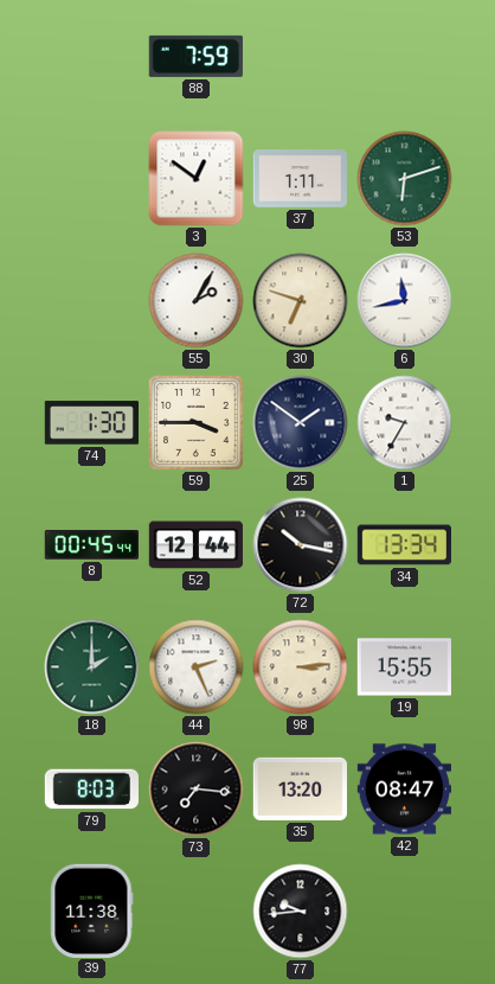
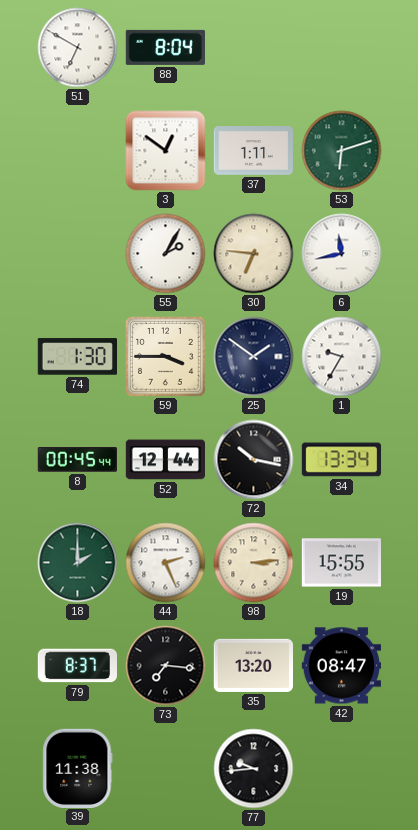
51: none -> 6:50
88: 7:59 -> 8:04
30: 6:48 -> 6:46
79: 8:03 -> 8:37
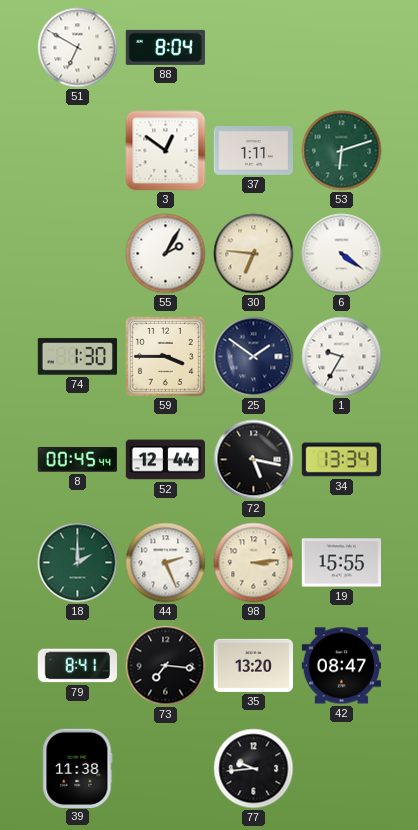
6: 11:43 -> 4:21
72: 10:17 -> 5:17
79: 8:37 -> 8:41
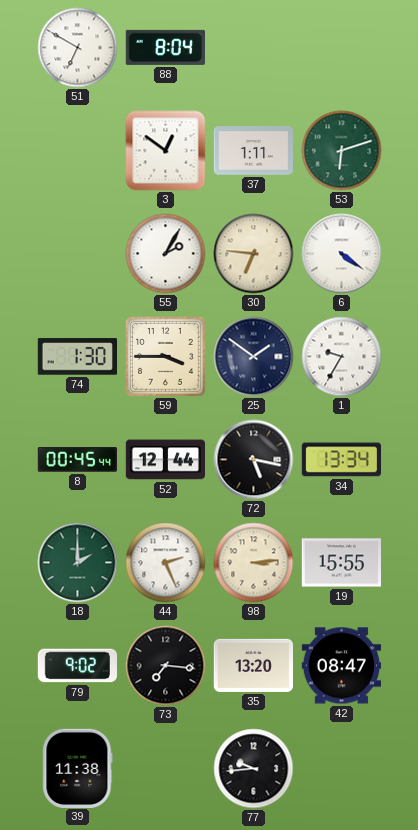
79: 8:41 -> 9:02
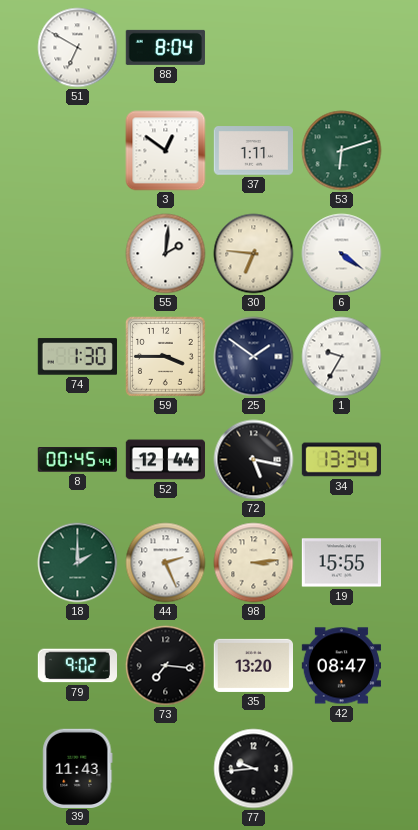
55: 2:05 -> 2:01
39: 11:38 -> 11:43
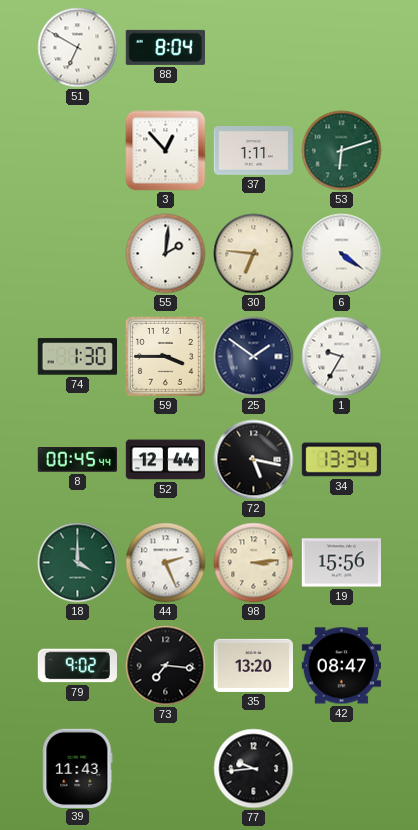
3: 12:51 -> 12:53
18: 2:00 -> 4:00
19: 15:55 -> 15:56
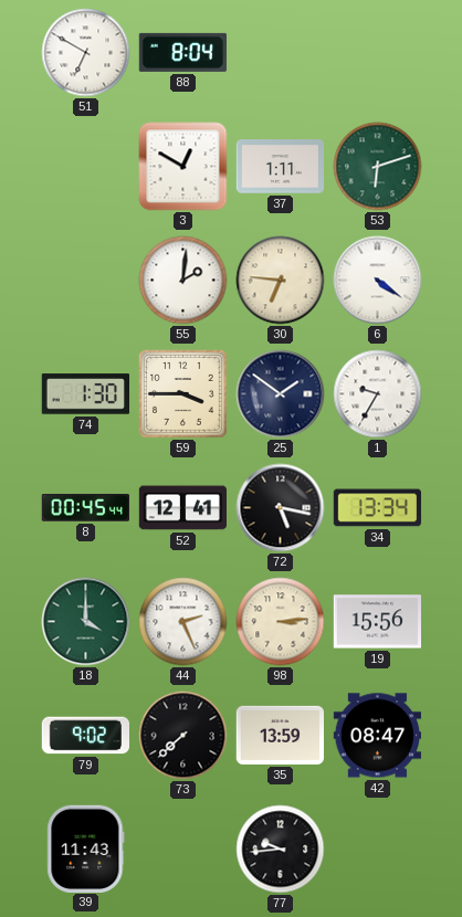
3: 12:53 -> 12:50
52: 12:44 -> 12:41
73: 7:16 -> 7:38
35: 13:20 -> 13:59
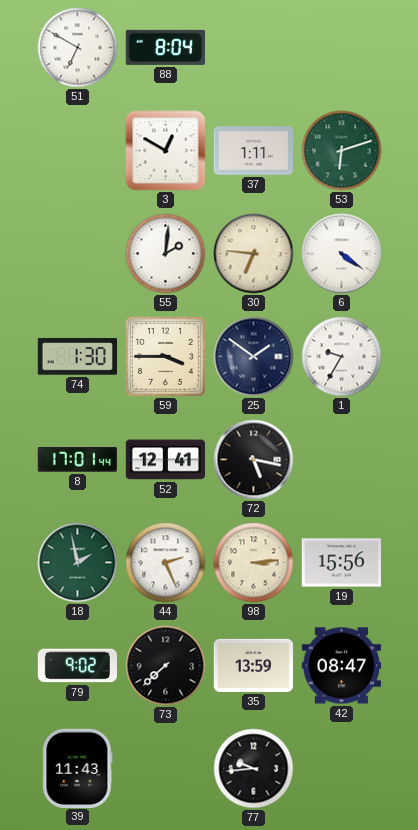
8: 00:45 -> 17:01
34: 13:34 -> none
18: 4:00 -> 1:58
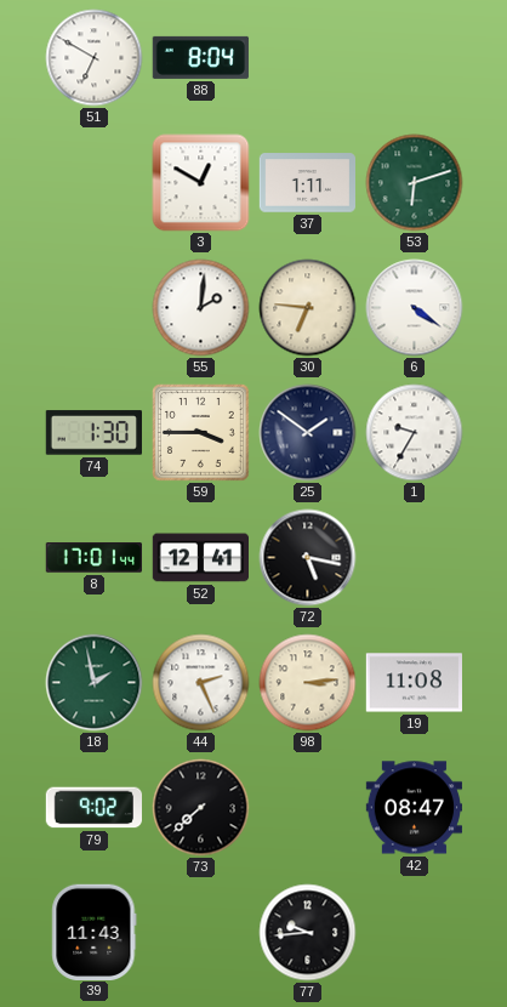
19: 15:56 -> 11:08
35: 13:59 -> none
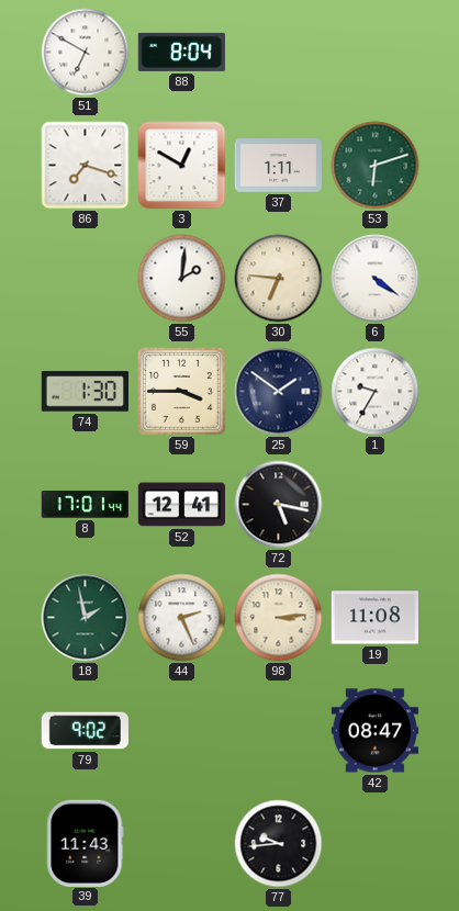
86: none -> 7:18
73: 7:38 -> none
